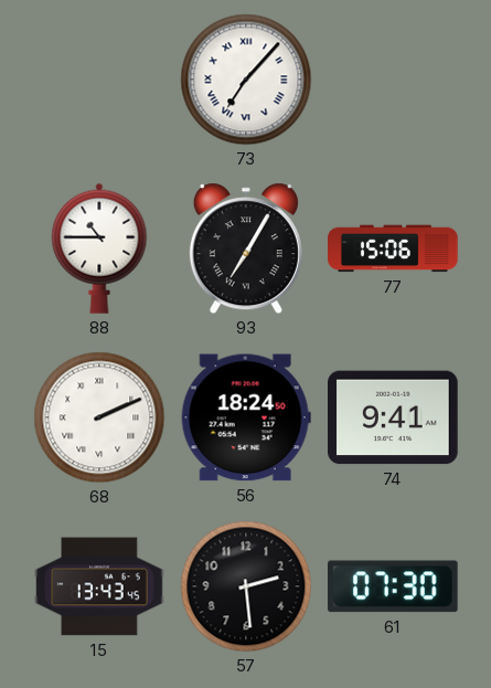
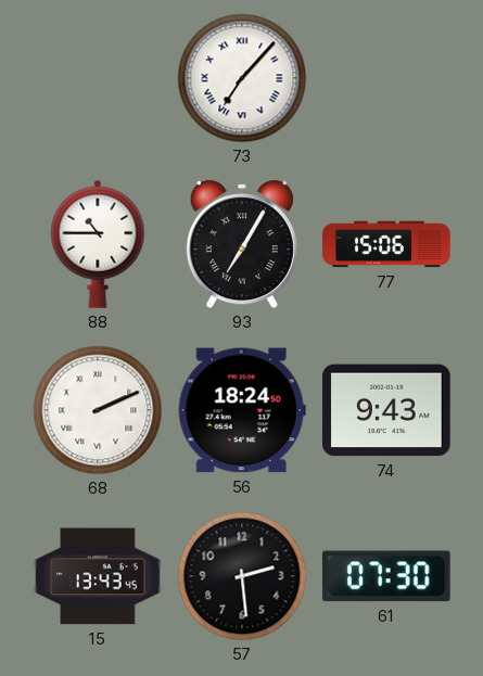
74: 9:41 -> 9:43
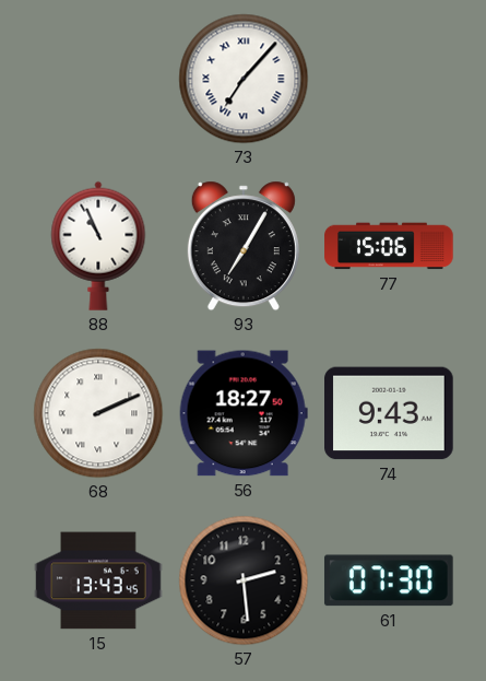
88: 10:45 -> 10:56
56: 18:24 -> 18:27
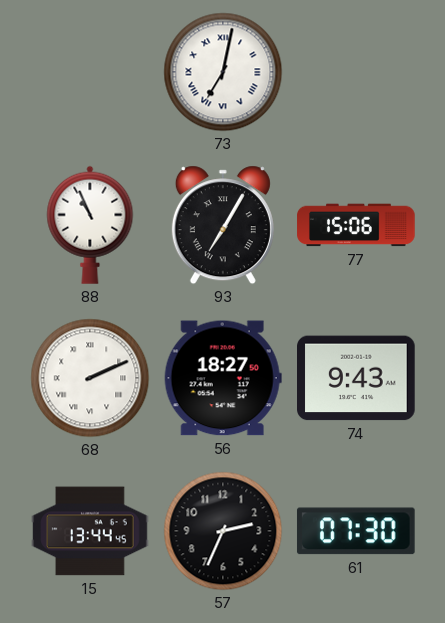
73: 7:07 -> 7:02
15: 13:43 -> 13:44
57: 2:29 -> 2:34
